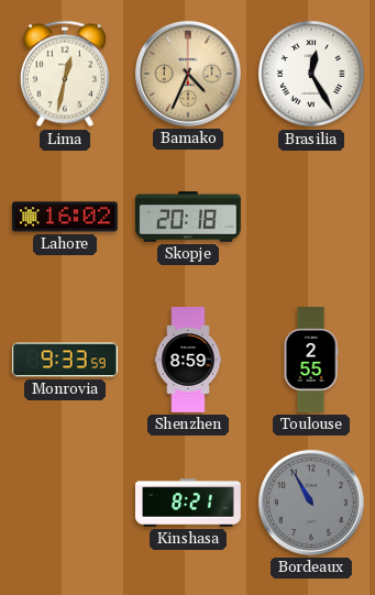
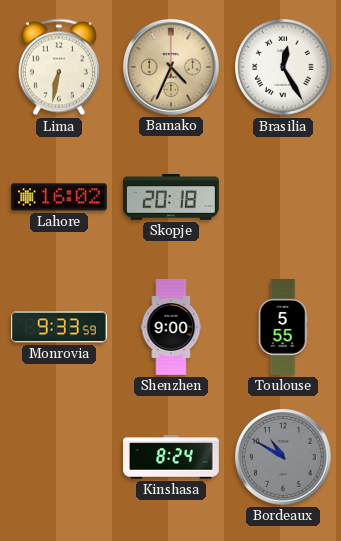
Lima: 12:32 -> 6:32
Shenzhen: 8:59 -> 9:00
Toulouse: 2:55 -> 5:55
Kinshasa: 8:21 -> 8:24
Bordeaux: 10:55 -> 10:50
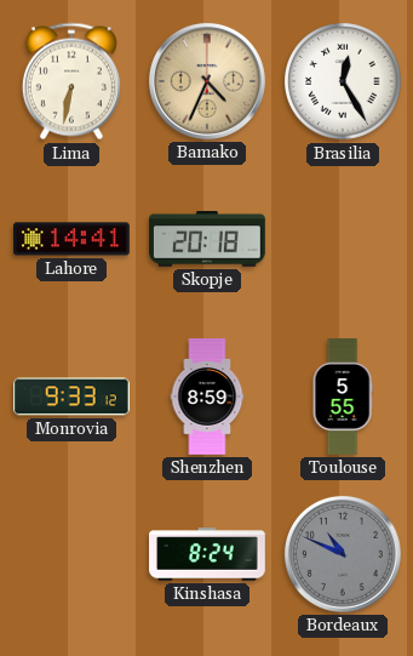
Lahore: 16:02 -> 14:41
Monrovia: 9:33:59 -> 9:33:12
Shenzhen: 9:00 -> 8:59
Bordeaux: 10:50 -> 10:49
